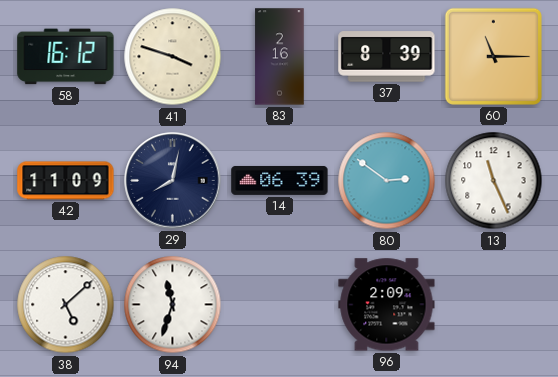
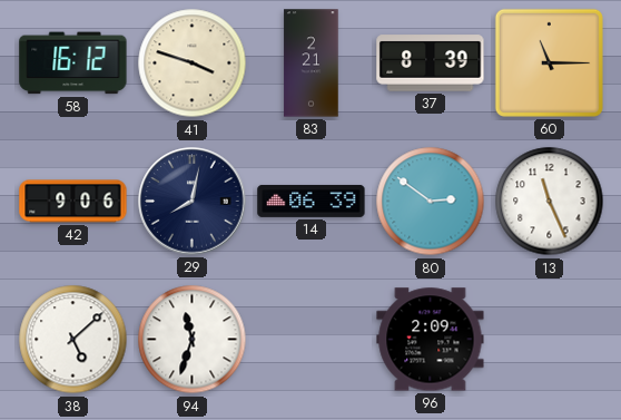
83: 2:16 -> 2:21
42: 11:09 -> 9:06
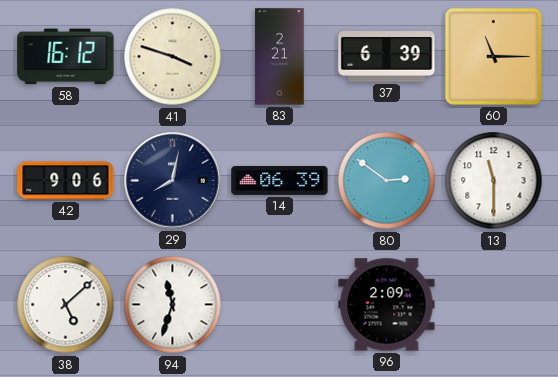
37: 8:39 -> 6:39
13: 11:26 -> 11:30
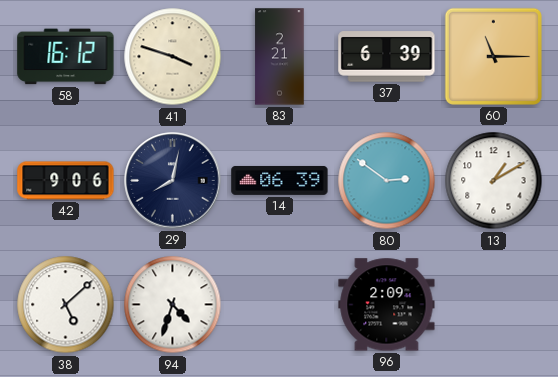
13: 11:30 -> 1:10
94: 11:33 -> 4:33
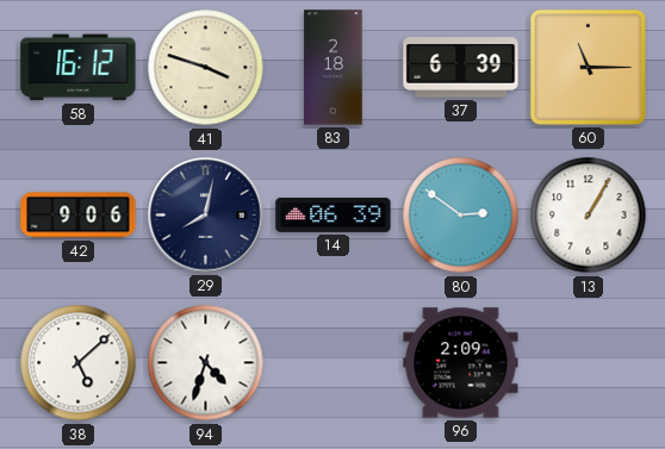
83: 2:21 -> 2:18
13: 1:10 -> 1:05
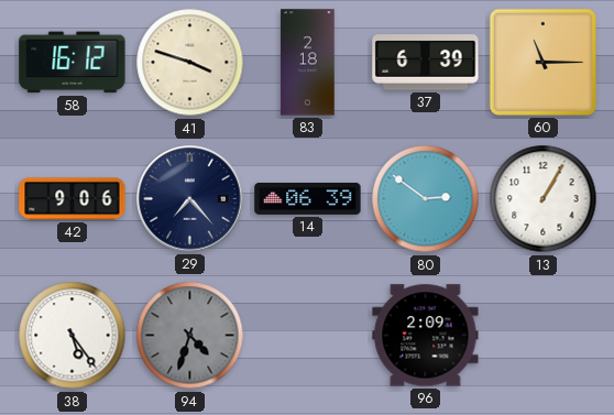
29: 8:02 -> 7:23
38: 5:08 -> 5:24
94 dial: white -> grey
